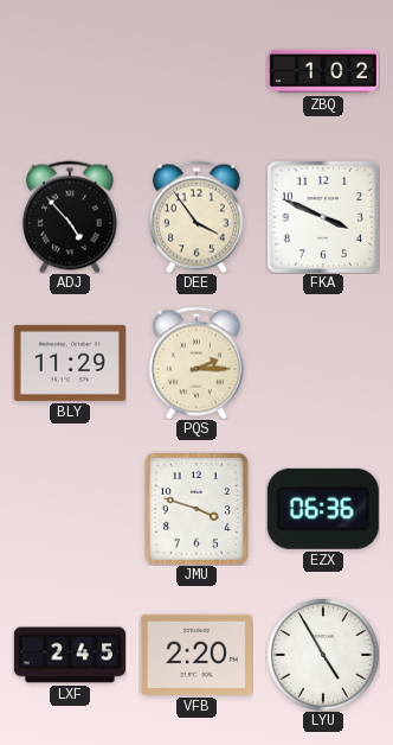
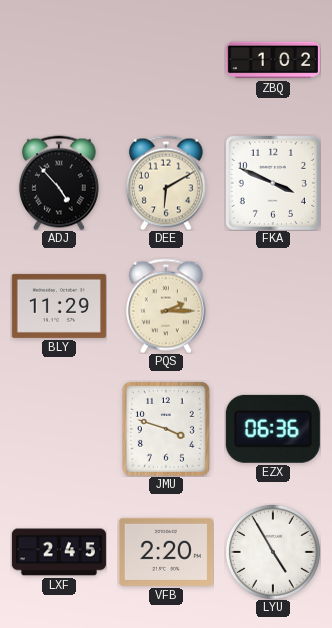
DEE: 3:54 -> 6:10
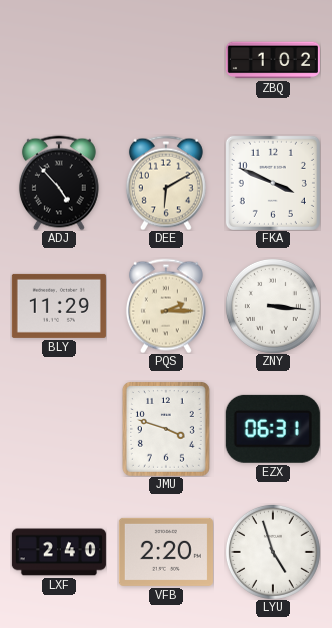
ZNY: none -> 3:16
EZX: 06:36 -> 06:31
LXF: 2:45 -> 2:40
LYU: 4:55 -> 4:57
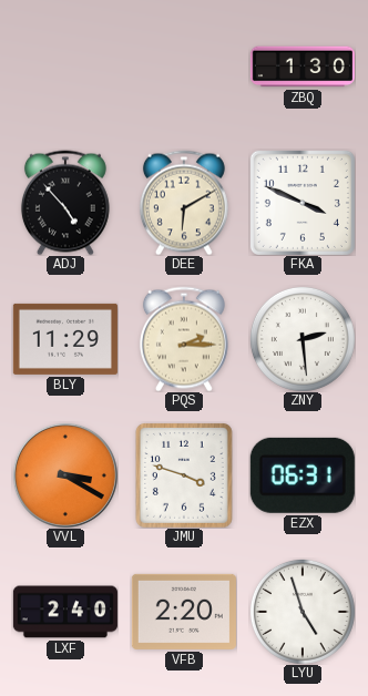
ZBQ: 1:02 -> 1:30
ZNY: 3:16 -> 2:29
VVL: none -> 3:20
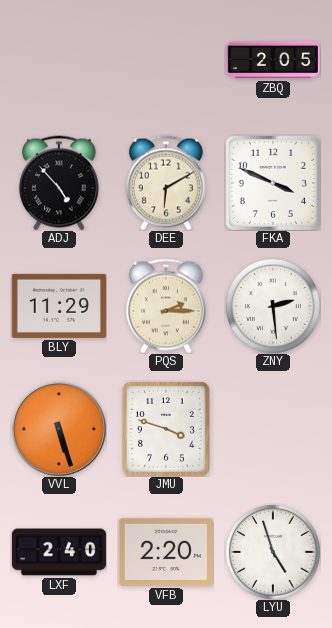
ZBQ: 1:30 -> 2:05
VVL: 3:20 -> 5:27
EZX: 06:31 -> none
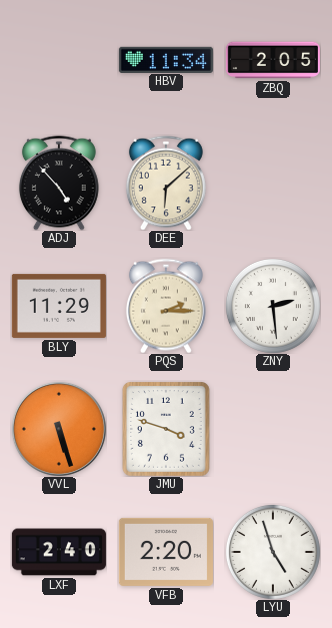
HBV: none -> 11:34
DEE: 6:10 -> 6:08
FKA: 3:49 -> none
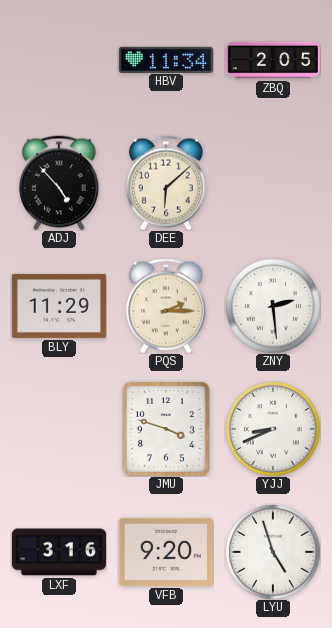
VVL: 5:27 -> none
YJJ: none -> 8:41
LXF: 2:40 -> 3:16
VFB: 2:20 -> 9:20
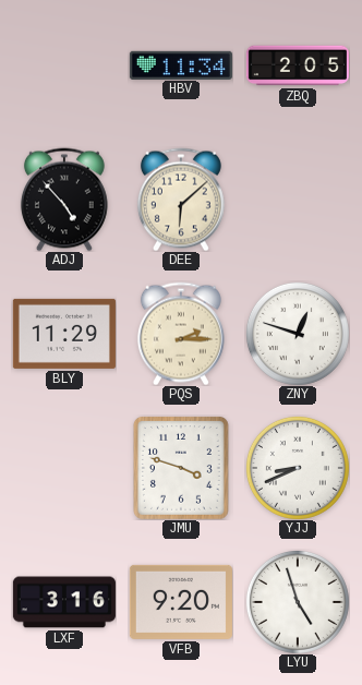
ZNY: 2:29 -> 12:48
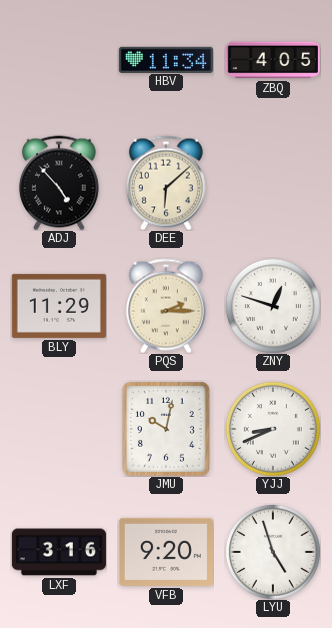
ZBQ: 2:05 -> 4:05
JMU: 3:48 -> 10:02
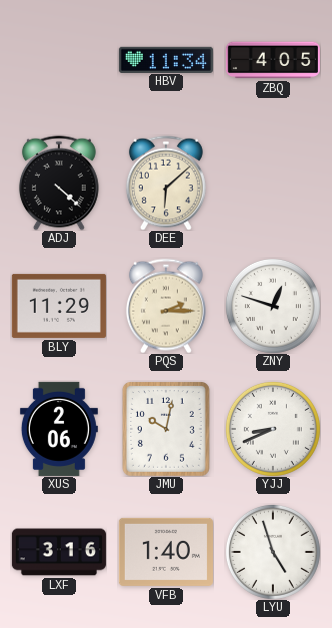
ADJ: 4:53 -> 4:22
XUS: none -> 2:06
VFB: 9:20 -> 1:40
